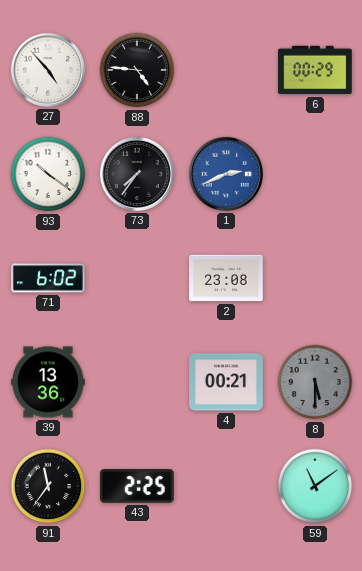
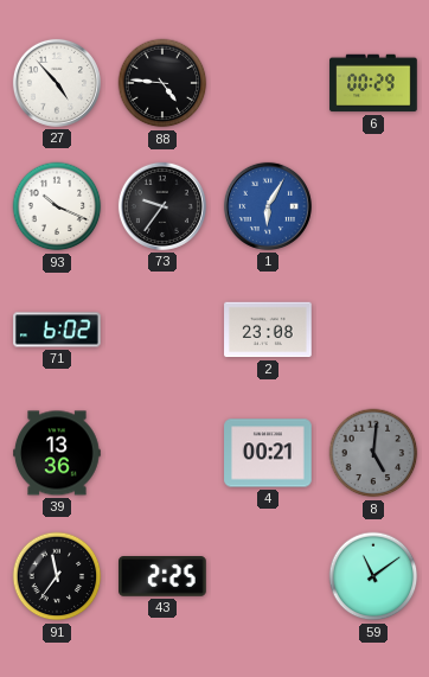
93: 10:21 -> 10:19
73: 7:36 -> 9:36
1: 2:41 -> 6:05
8: 5:30 -> 5:01
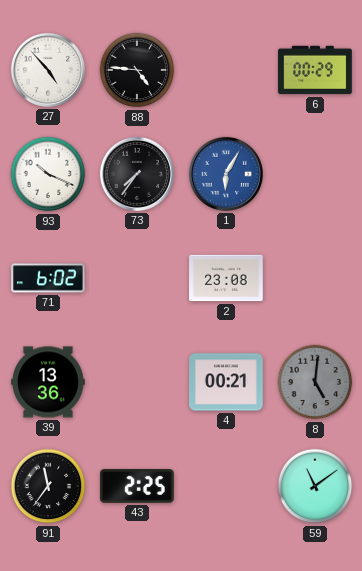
73: 9:36 -> 7:36
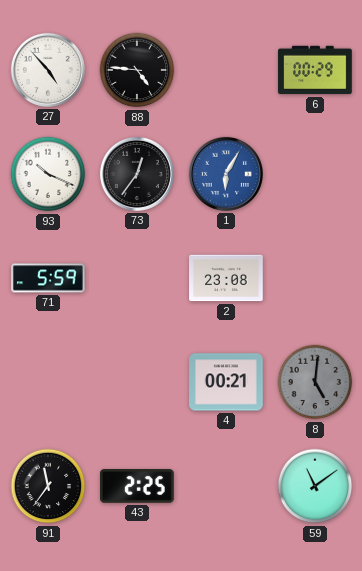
73: 7:36 -> 12:36
71: 6:02 -> 5:59
39: 13:36 -> none
